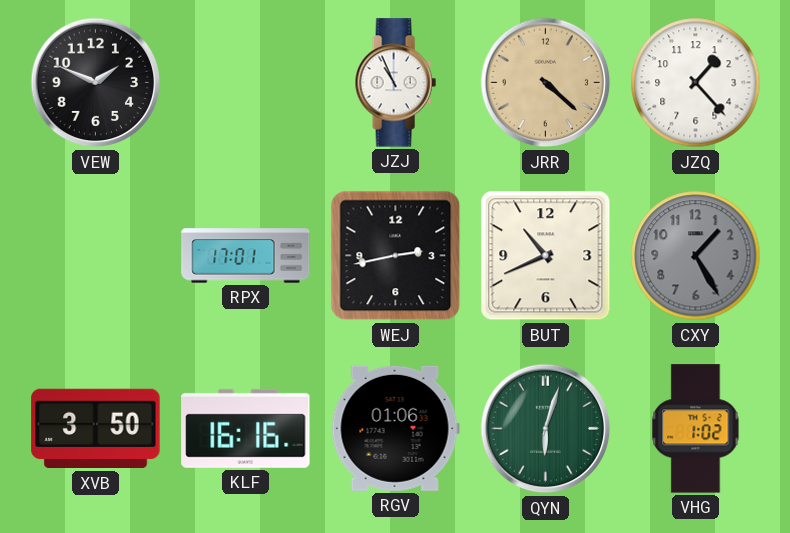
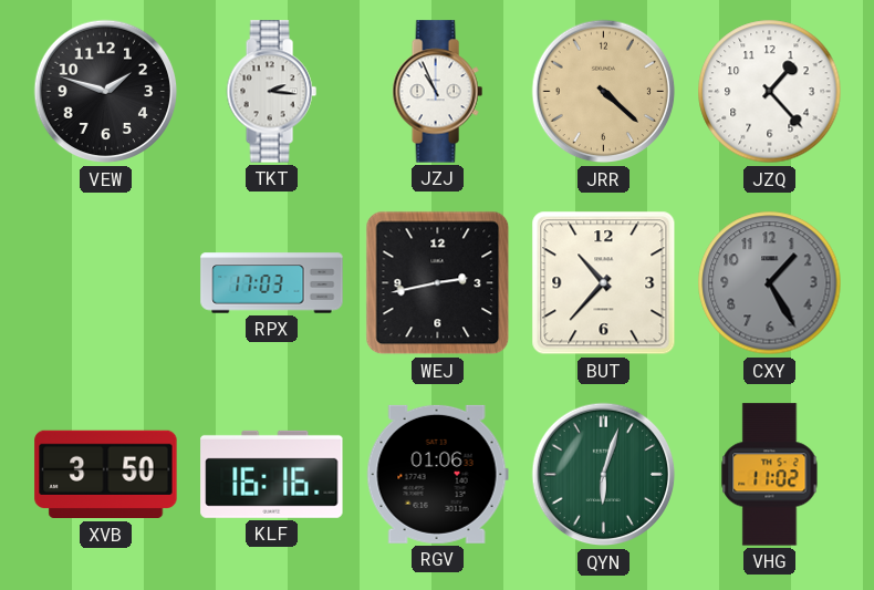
VEW: 1:49 -> 1:48
TKT: none -> 2:16
RPX: 17:01 -> 17:03
BUT: 10:41 -> 10:37
VHG: 1:02 -> 11:02
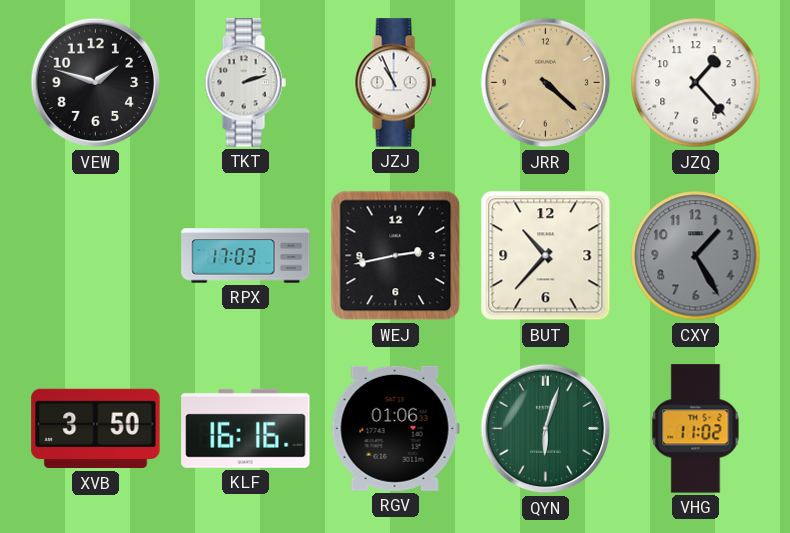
TKT: 2:16 -> 2:12
